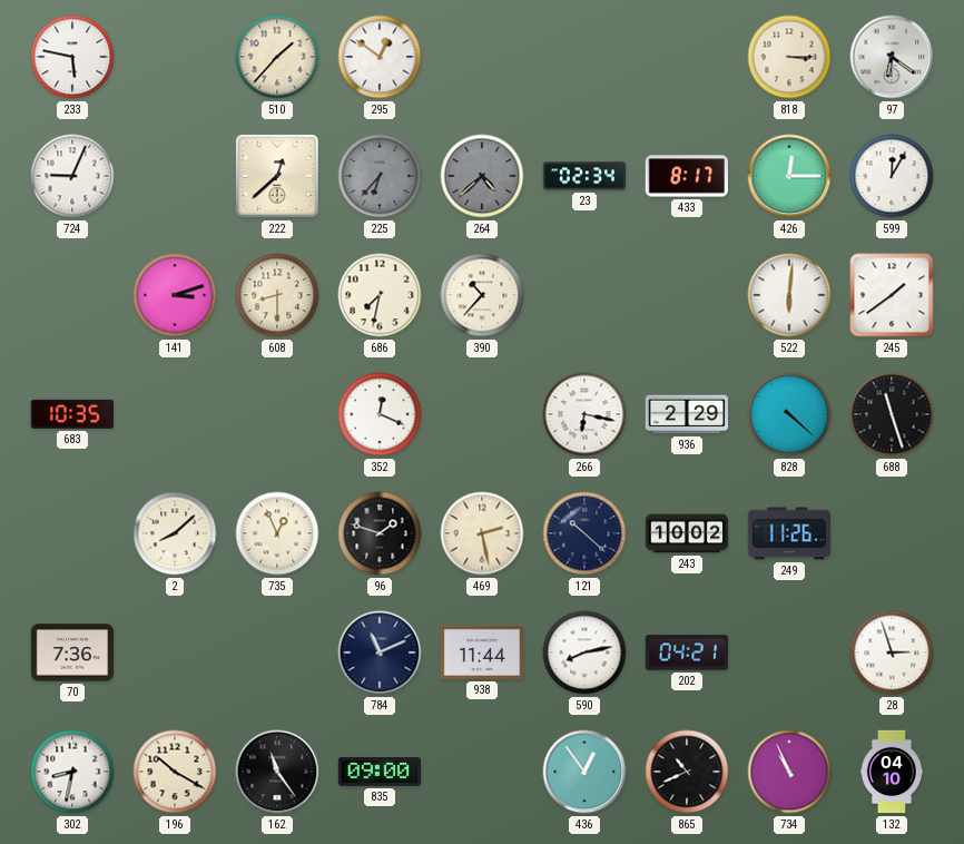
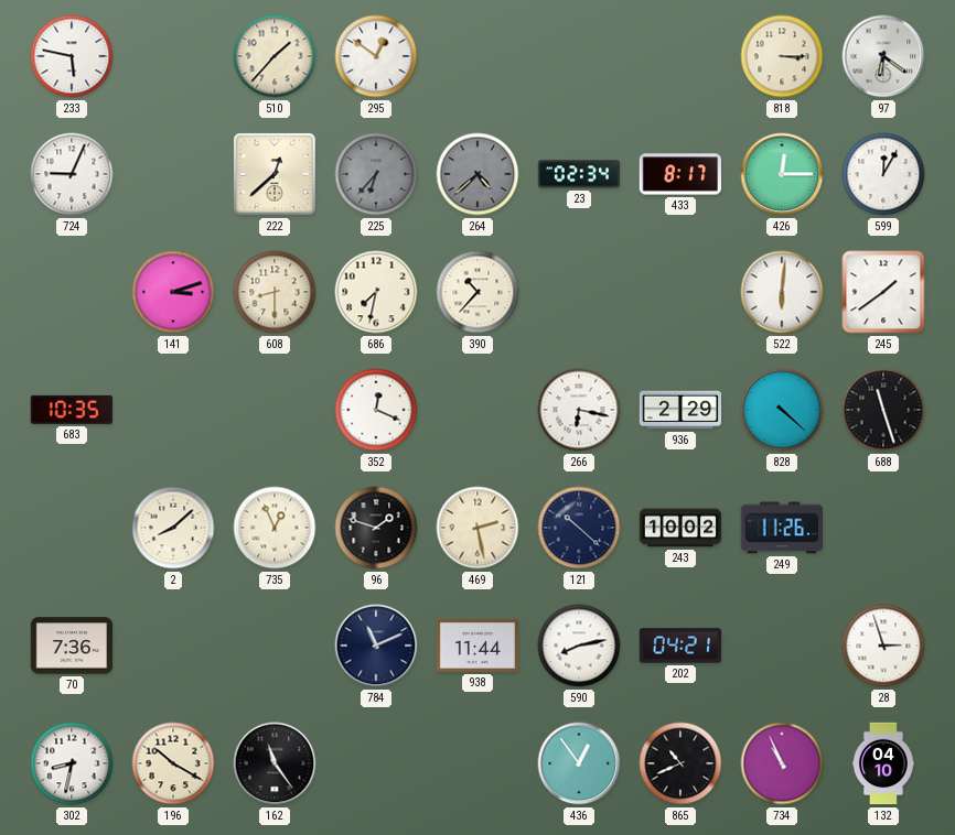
835: 09:00 -> none
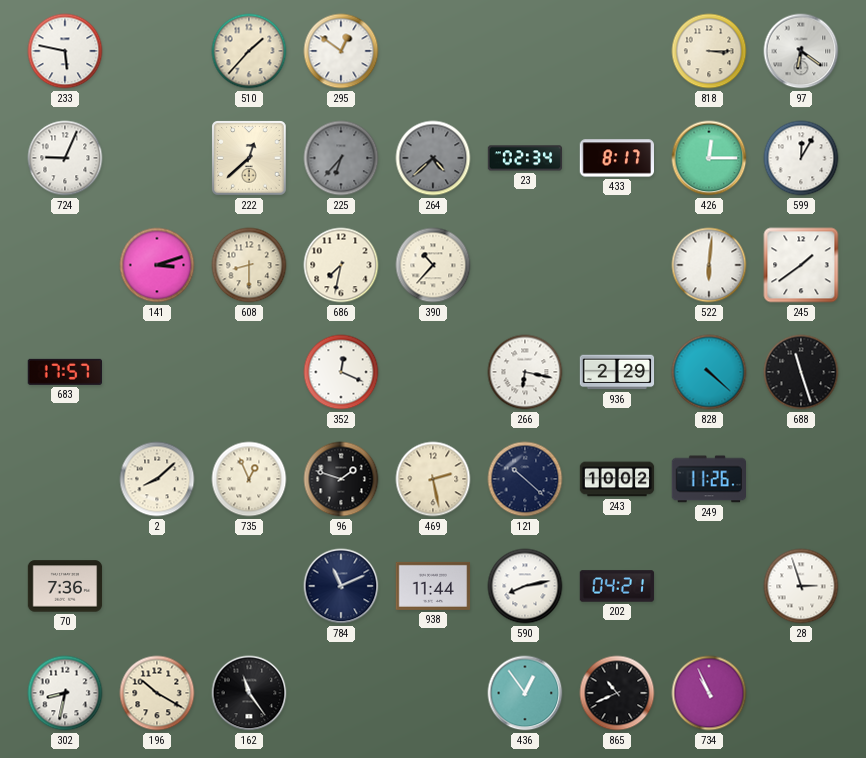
683: 10:35 -> 17:57
132: 04:10 -> none
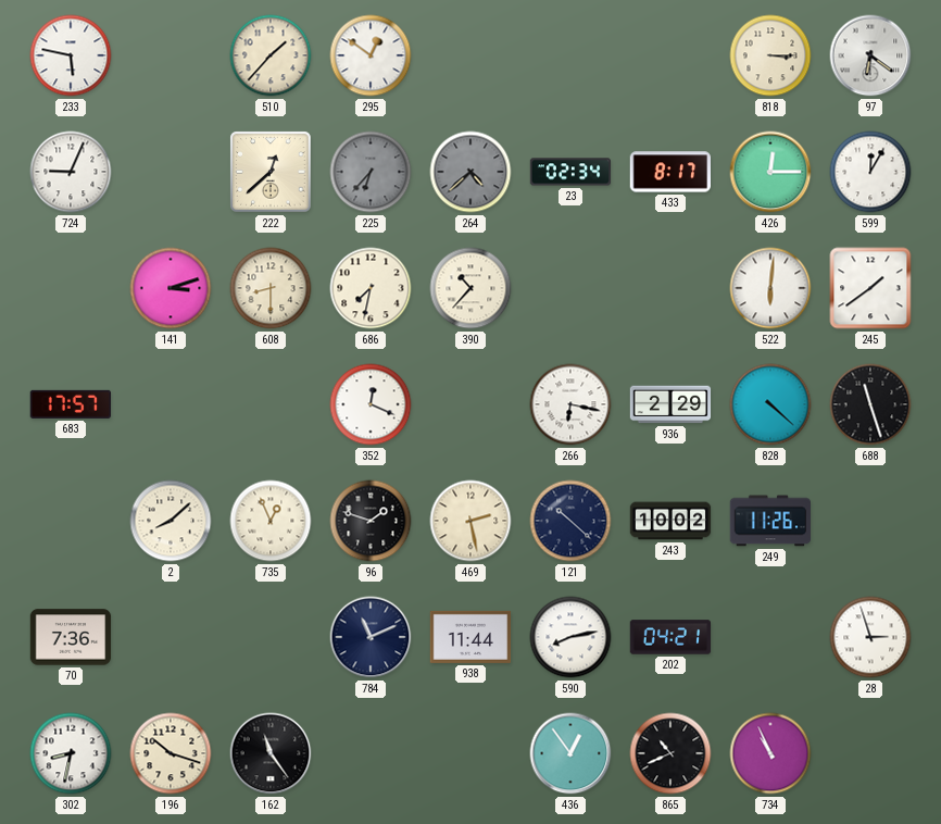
196: 10:20 -> 10:18
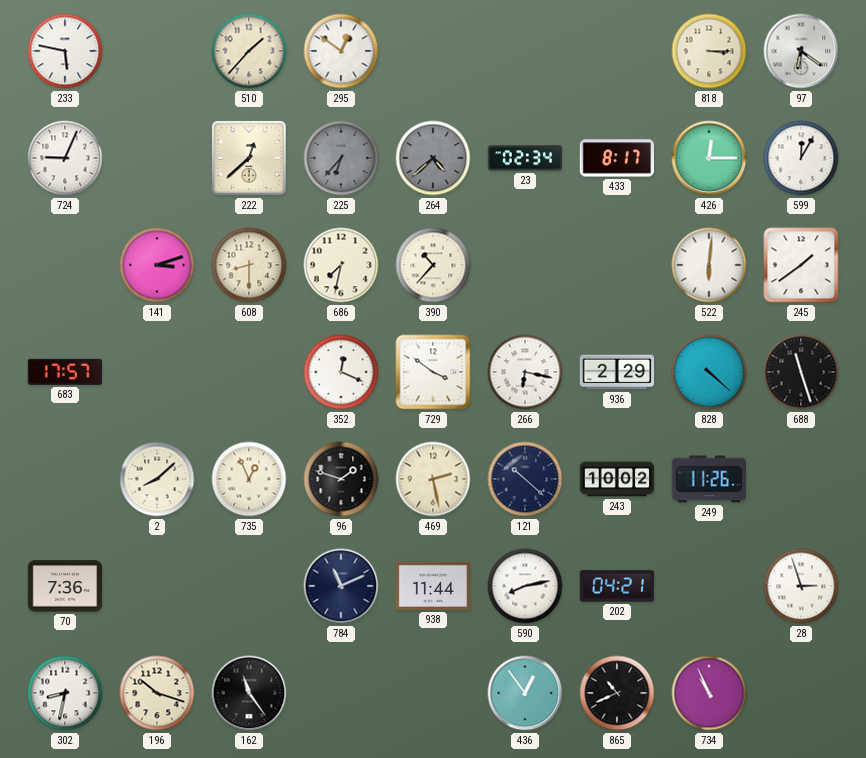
729: none -> 3:51
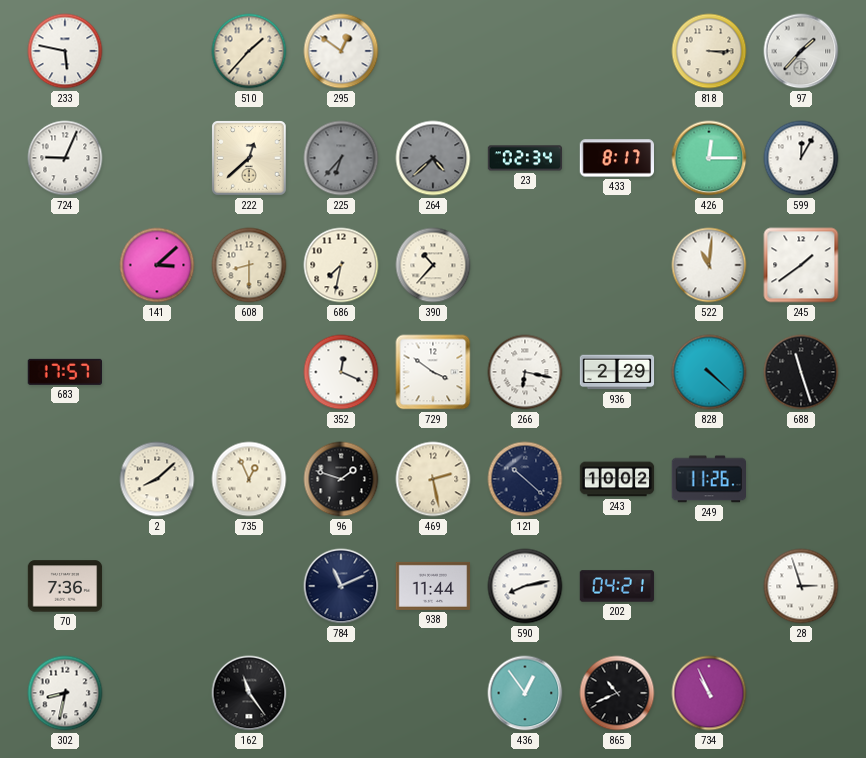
97: 6:21 -> 1:37
141: 3:12 -> 3:08
522: 6:01 -> 11:01
196: 10:18 -> none
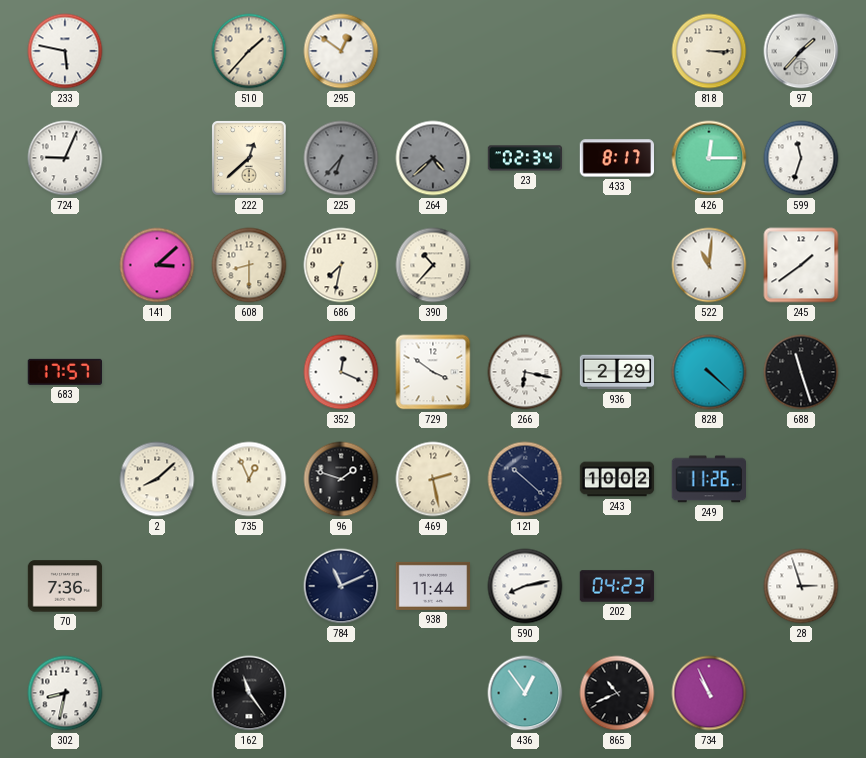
599: 12:05 -> 11:33
202: 04:21 -> 04:23
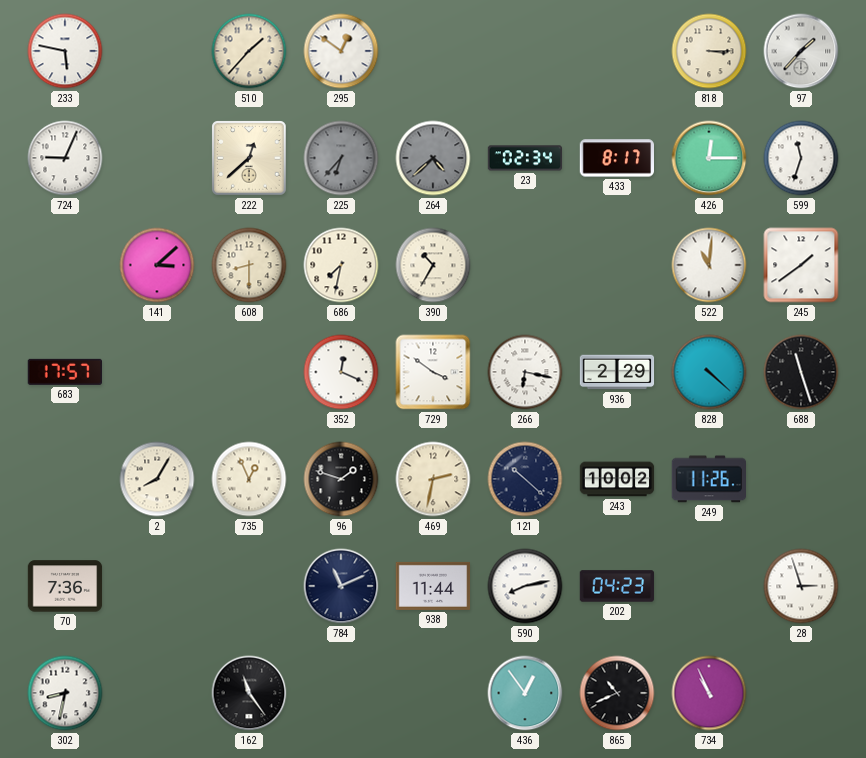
390: 10:37 -> 10:35
2: 8:08 -> 8:05
469: 2:28 -> 2:32
